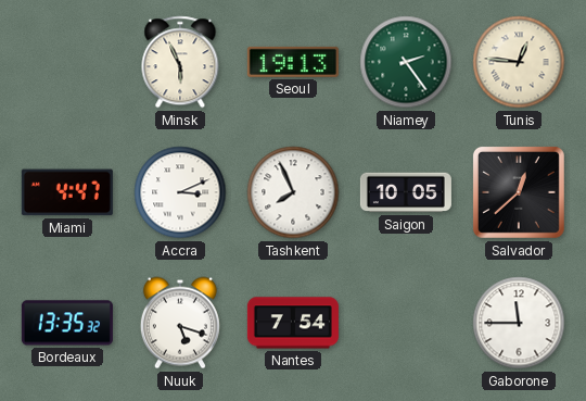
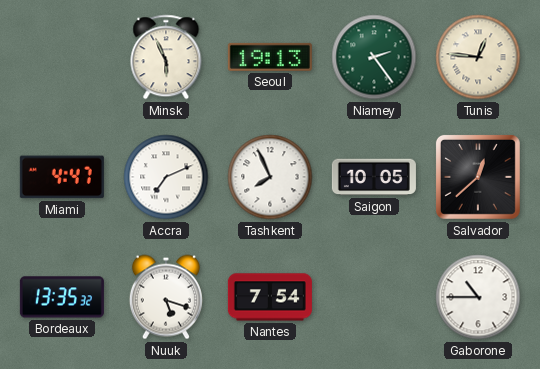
Accra: 3:11 -> 7:11
Gaborone: 11:45 -> 10:45
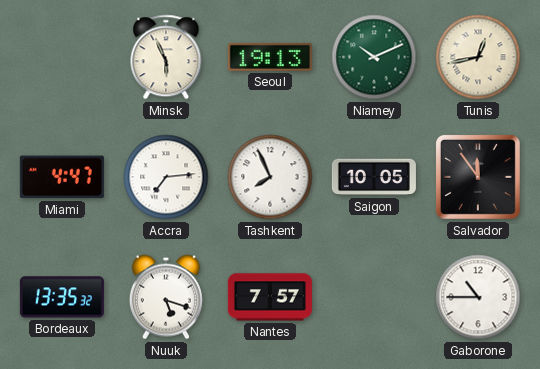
Niamey: 2:24 -> 10:11
Tunis: 12:46 -> 12:43
Accra: 7:11 -> 7:14
Salvador: 12:38 -> 11:54
Nantes: 7:54 -> 7:57
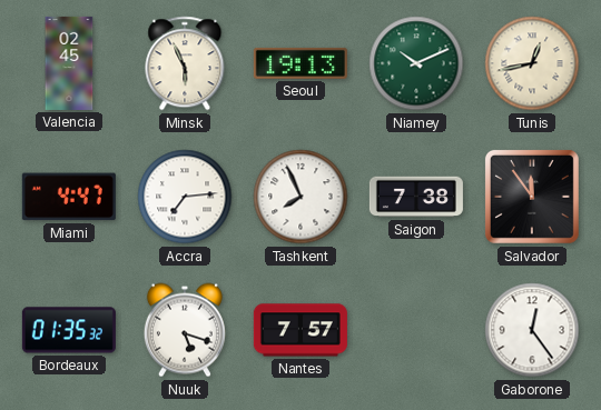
Valencia: none -> 02:45
Saigon: 10:05 -> 7:38
Bordeaux: 13:35 -> 01:35
Gaborone: 10:45 -> 12:24
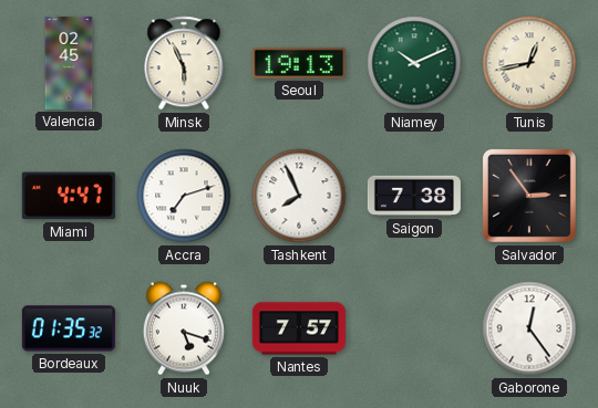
Accra: 7:14 -> 7:12
Salvador: 11:54 -> 2:54
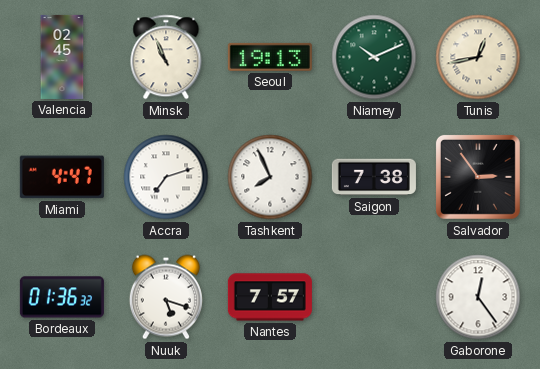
Minsk: 5:56 -> 10:56
Bordeaux: 01:35 -> 01:36
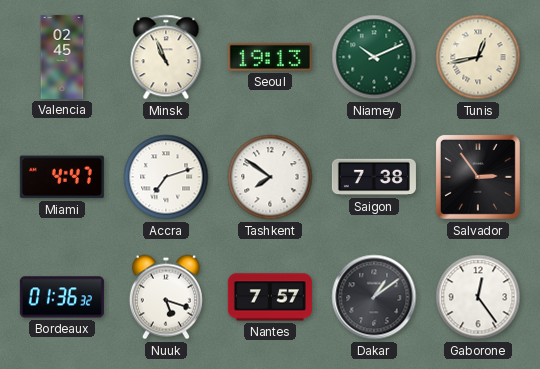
Tashkent: 7:56 -> 7:51
Dakar: none -> 1:09
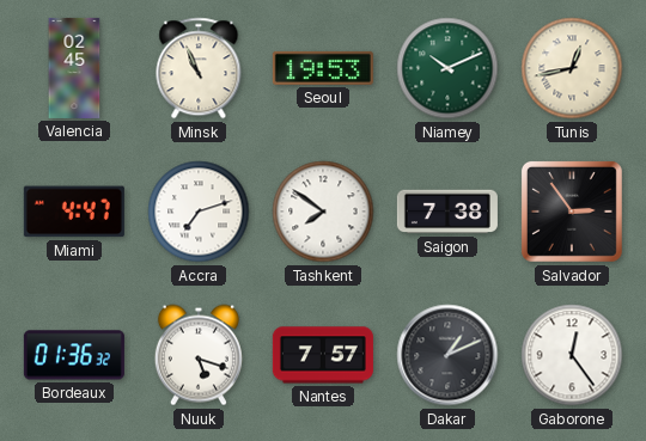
Seoul: 19:13 -> 19:53
Dakar: 1:09 -> 1:11
